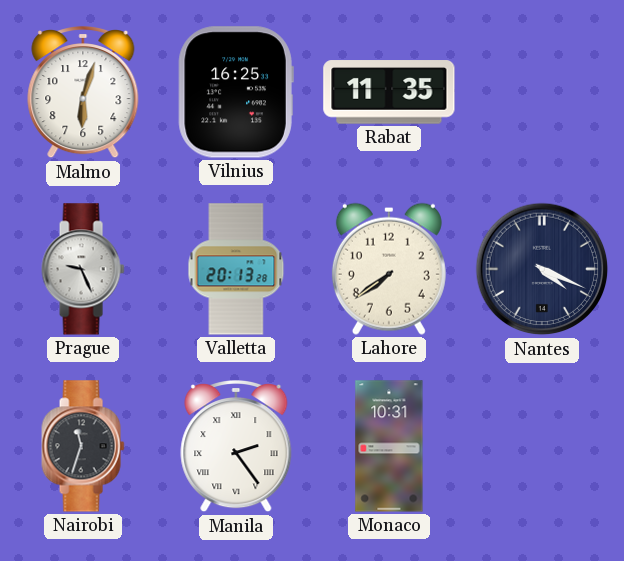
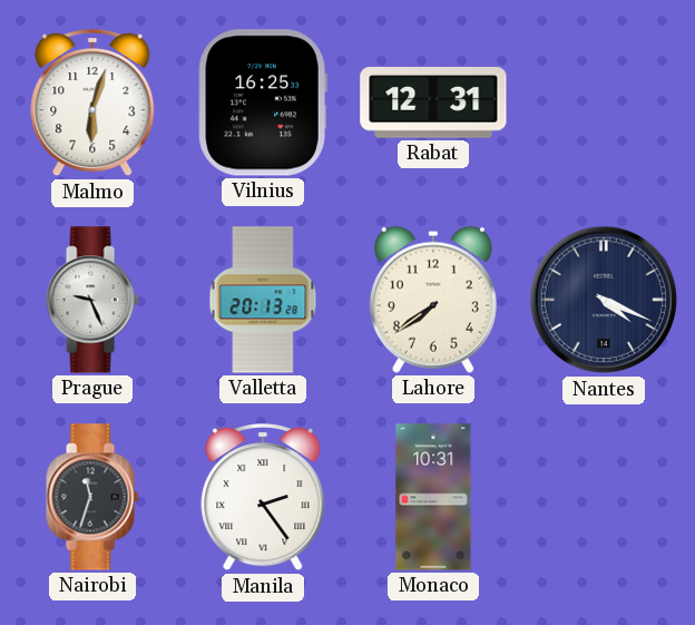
Rabat: 11:35 -> 12:31
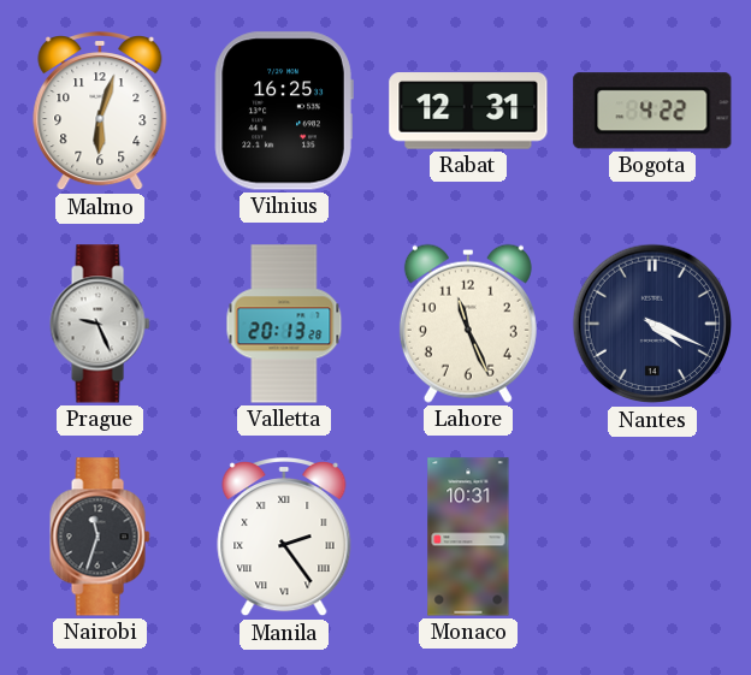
Bogota: none -> 4:22
Lahore: 7:39 -> 11:26
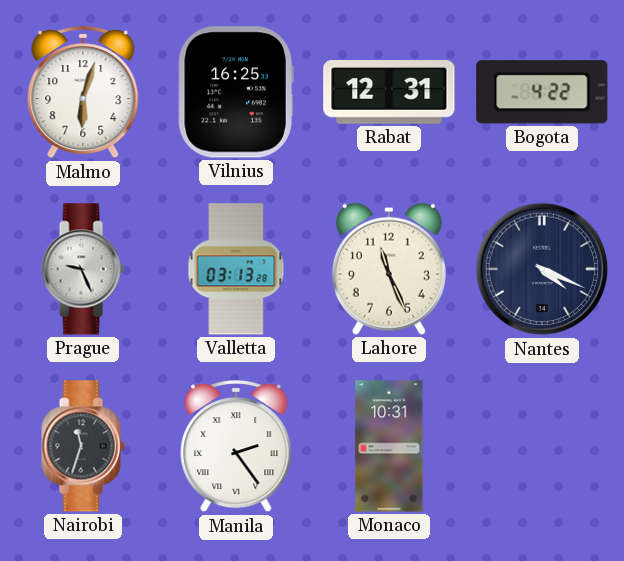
Valletta: 20:13 -> 03:13
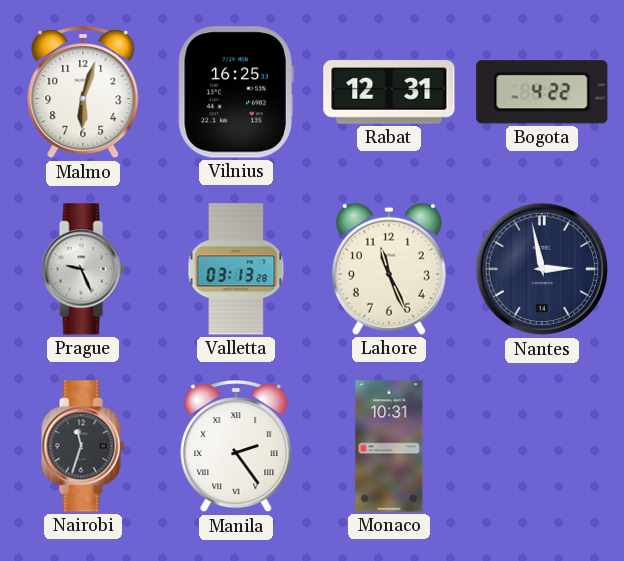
Nantes: 4:19 -> 2:58
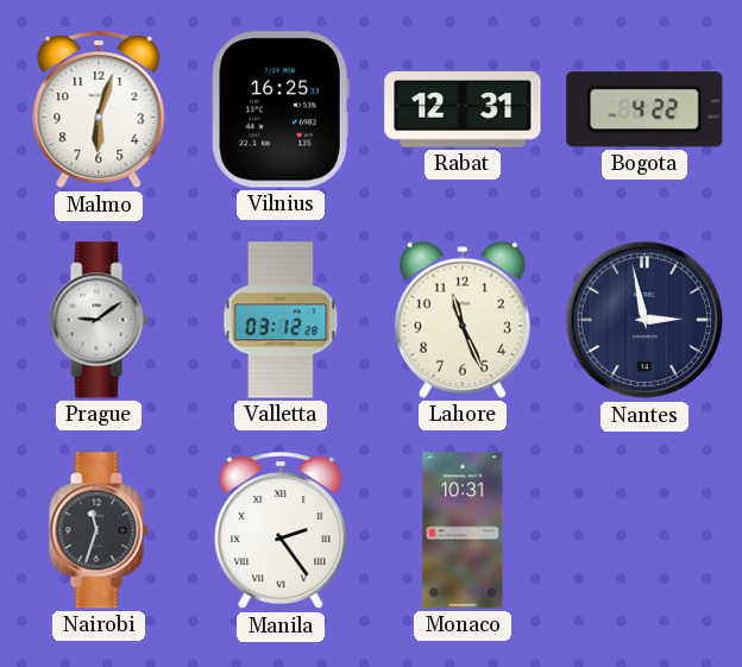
Prague: 9:26 -> 9:09
Valletta: 03:13 -> 03:12
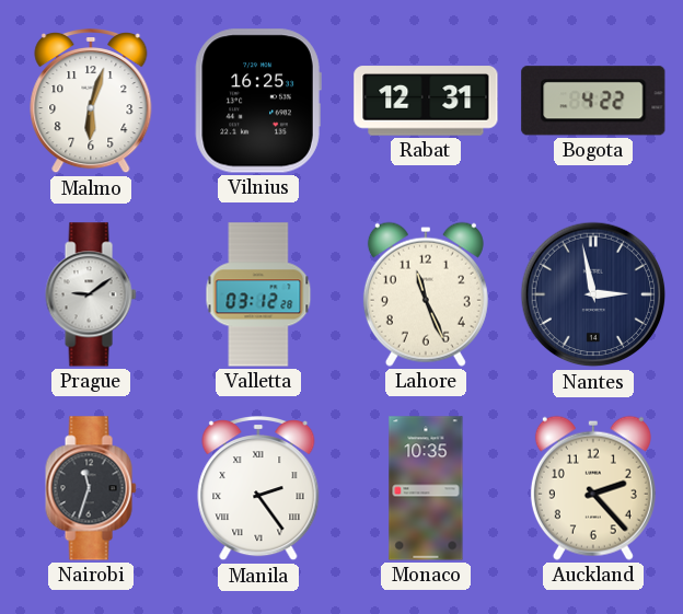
Monaco: 10:31 -> 10:35
Auckland: none -> 2:23
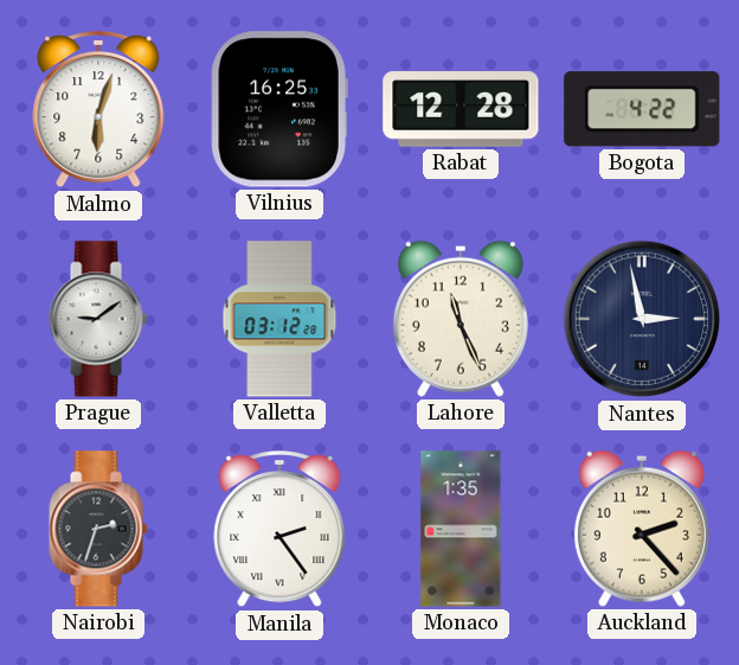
Rabat: 12:31 -> 12:28
Nairobi: 11:33 -> 2:33
Monaco: 10:35 -> 1:35
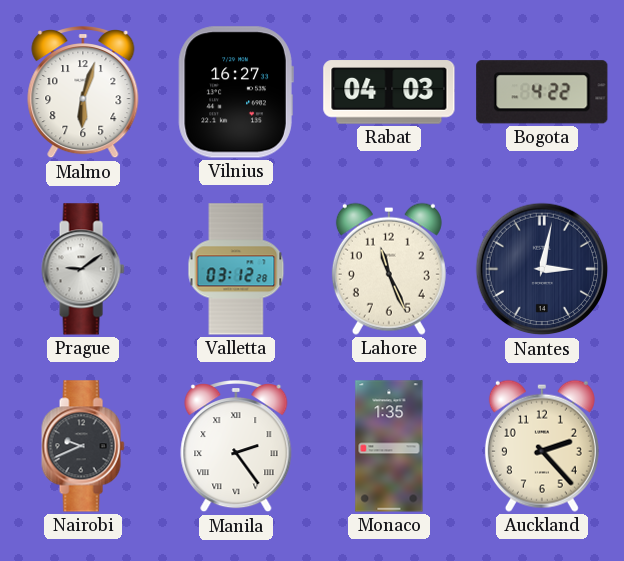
Vilnius: 16:25 -> 16:27
Rabat: 12:28 -> 04:03
Nantes: 2:58 -> 3:02
Nairobi: 2:33 -> 9:41
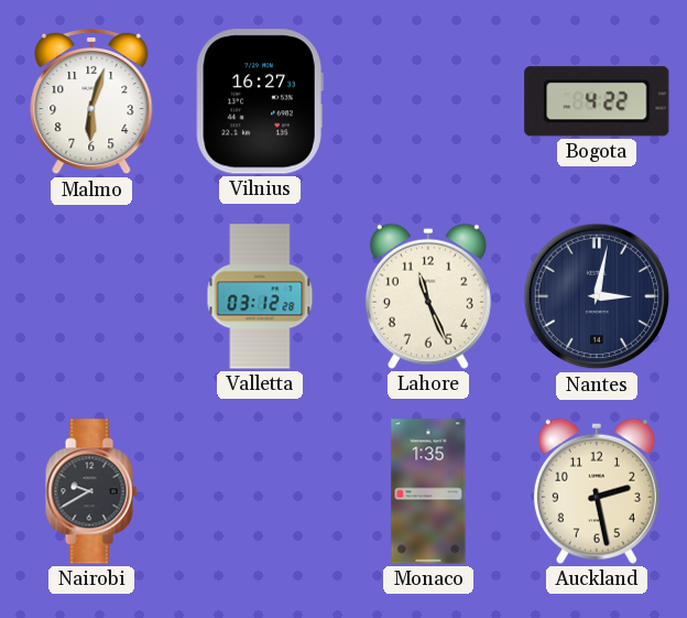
Rabat: 04:03 -> none
Prague: 9:09 -> none
Nairobi: 9:41 -> 9:40
Manila: 2:24 -> none
Auckland: 2:23 -> 2:28
